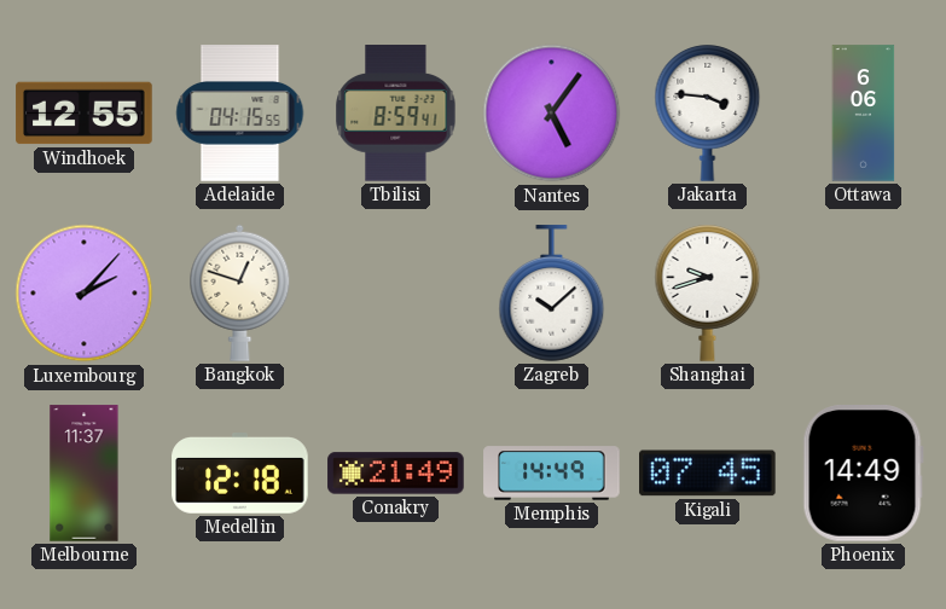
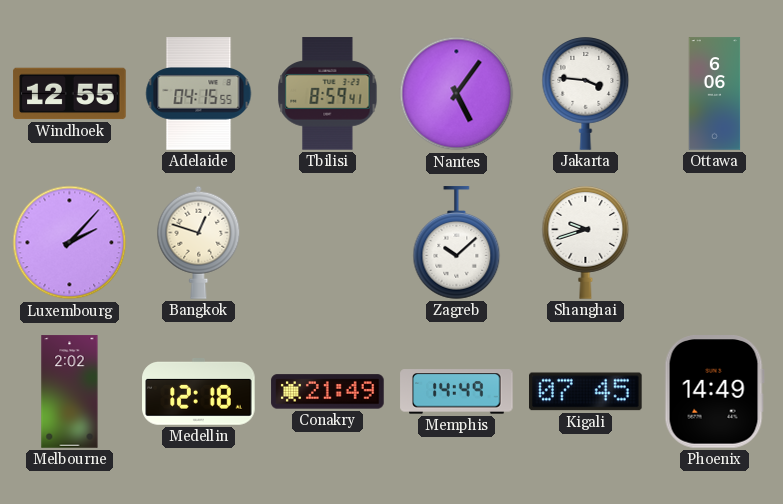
Melbourne: 11:37 -> 2:02
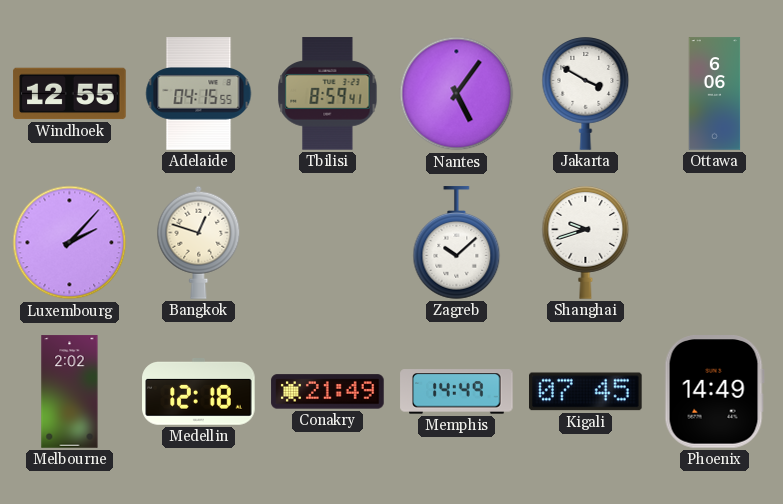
Jakarta: 3:46 -> 3:50
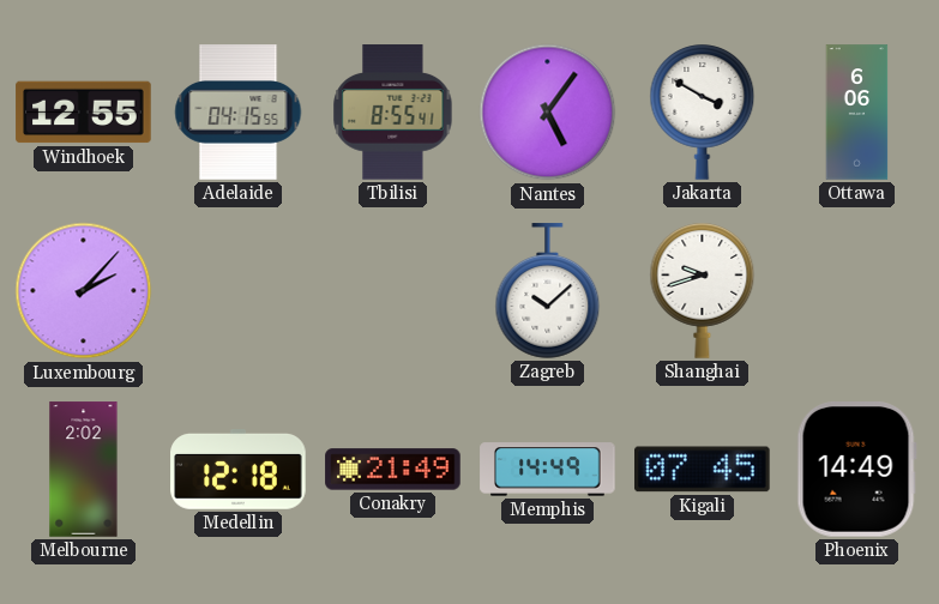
Tbilisi: 8:59 -> 8:55
Bangkok: 12:48 -> none
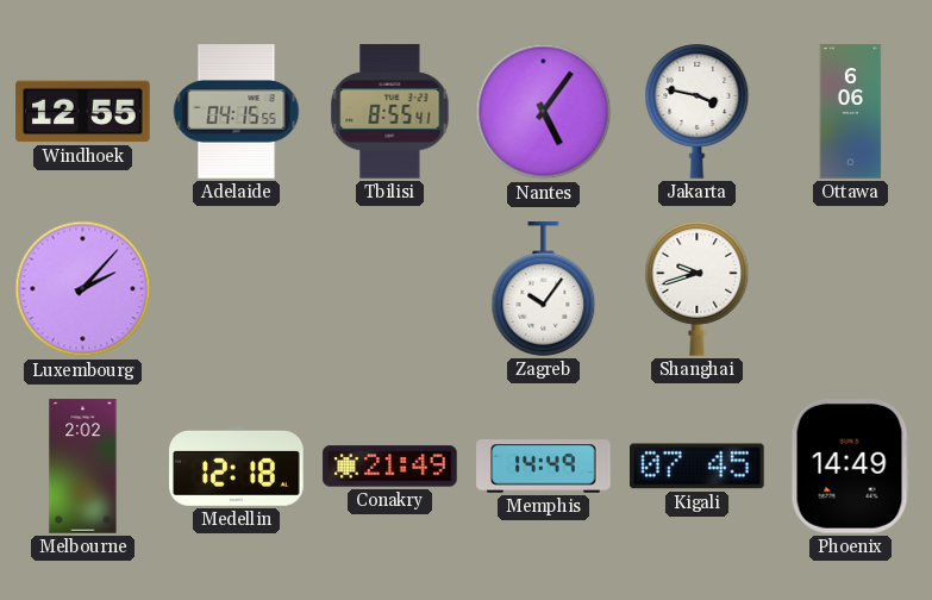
Jakarta: 3:50 -> 3:47
Zagreb: 10:08 -> 10:06
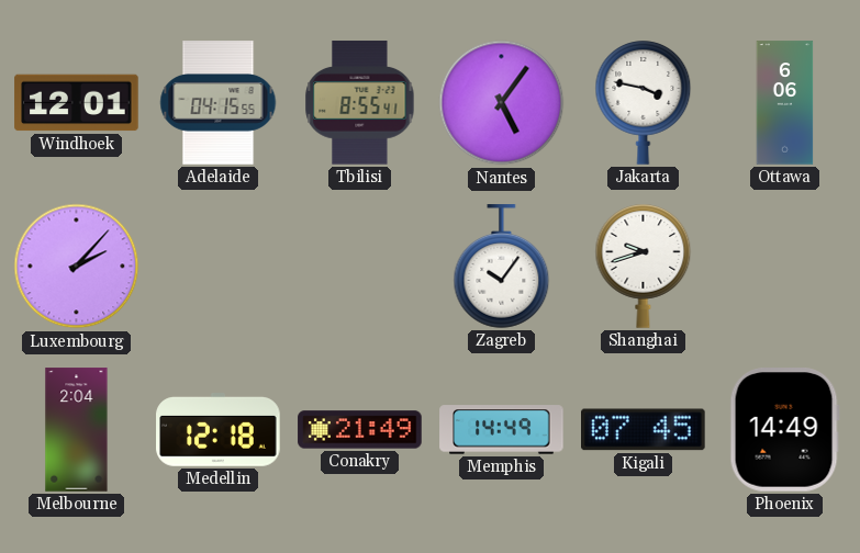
Windhoek: 12:55 -> 12:01
Melbourne: 2:02 -> 2:04
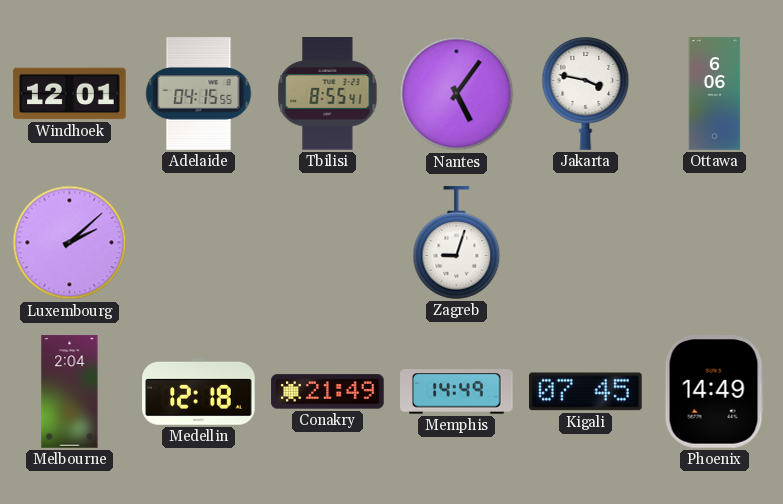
Luxembourg: 2:07 -> 2:08
Zagreb: 10:06 -> 9:03
Shanghai: 9:42 -> none
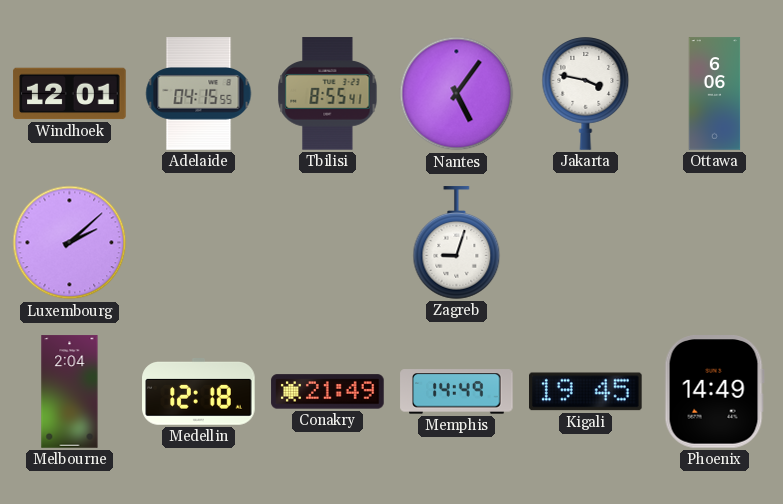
Kigali: 07:45 -> 19:45
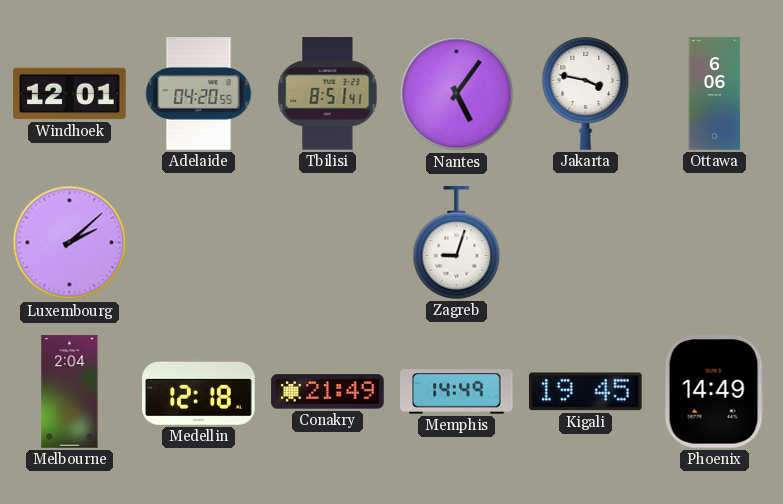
Adelaide: 04:15 -> 04:20
Tbilisi: 8:55 -> 8:51
